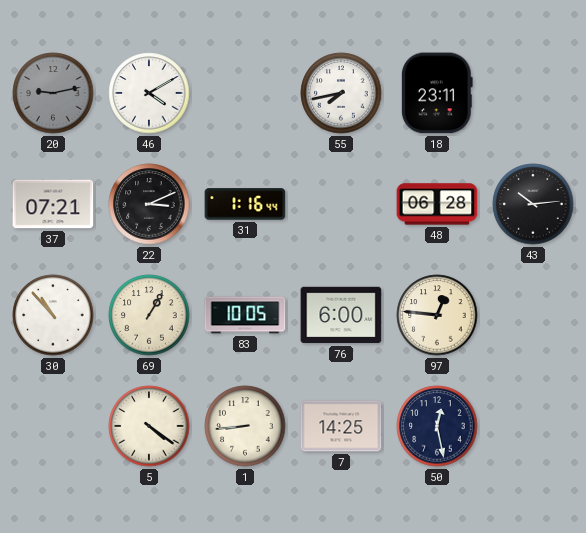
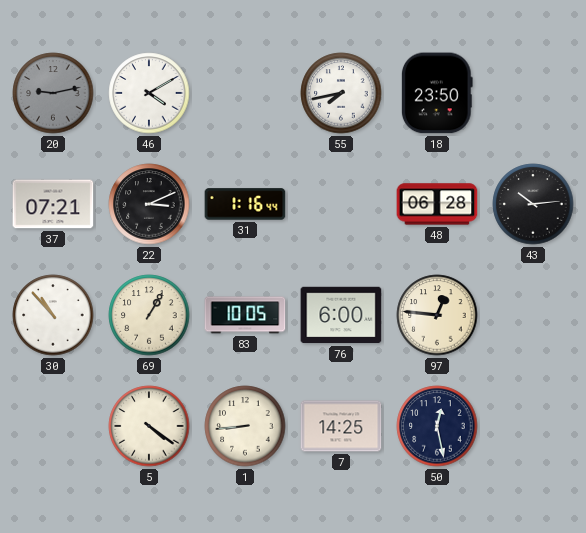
18: 23:11 -> 23:50
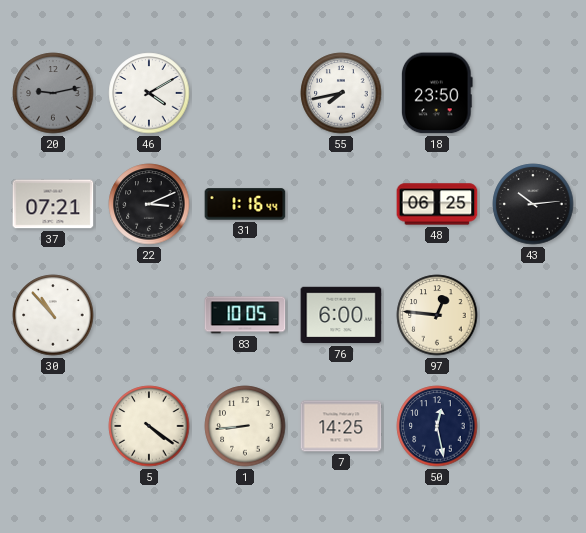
48: 06:28 -> 06:25
69: 1:05 -> none
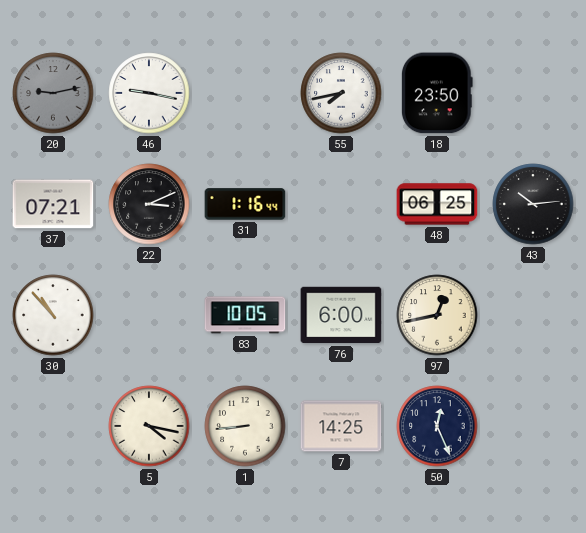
46: 4:10 -> 9:17
97: 12:46 -> 12:43
5: 4:21 -> 4:17
50: 12:28 -> 12:26
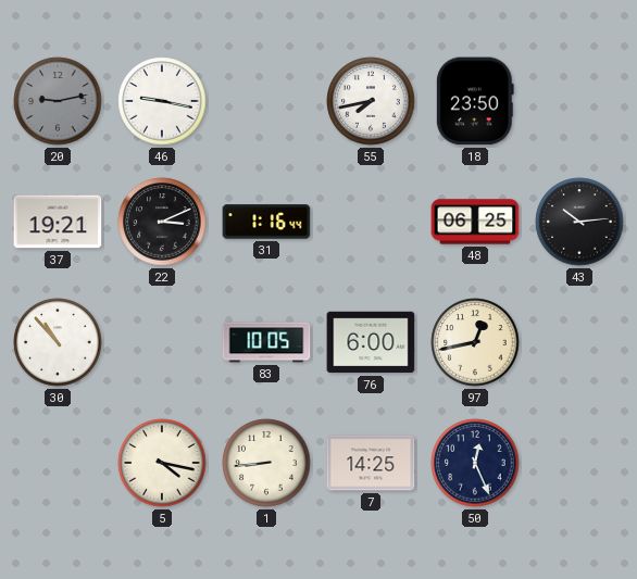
37: 07:21 -> 19:21
